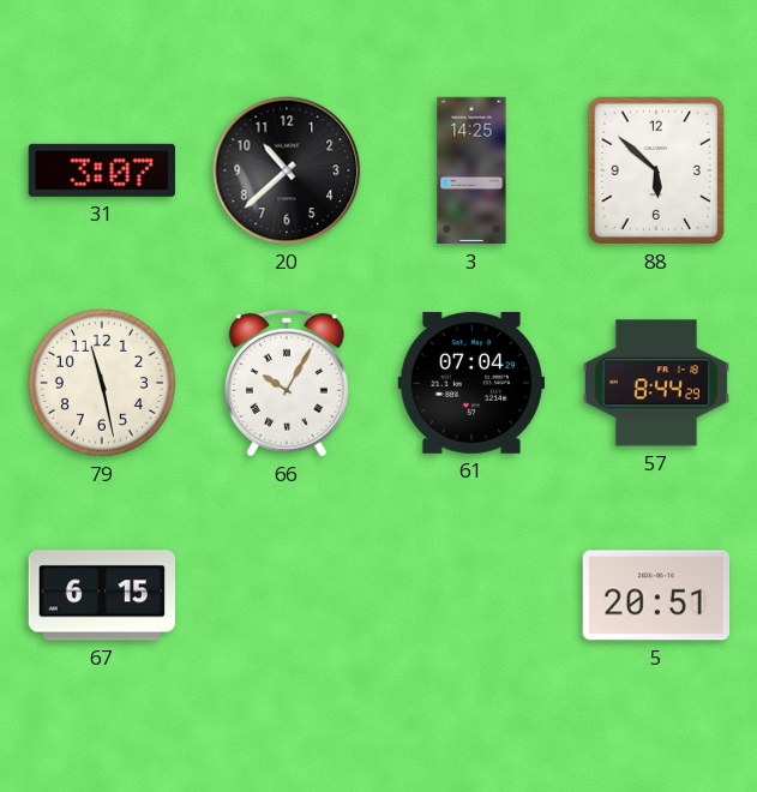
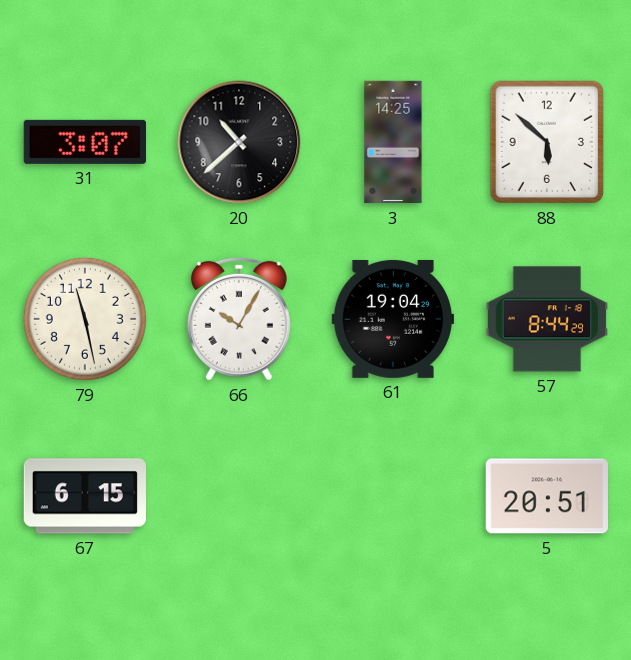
61: 07:04 -> 19:04
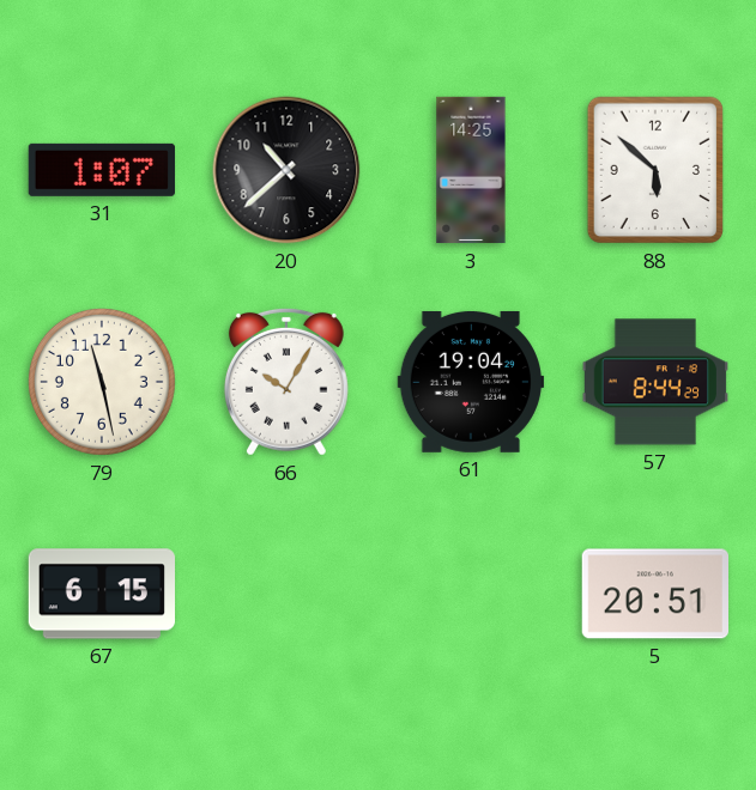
31: 3:07 -> 1:07
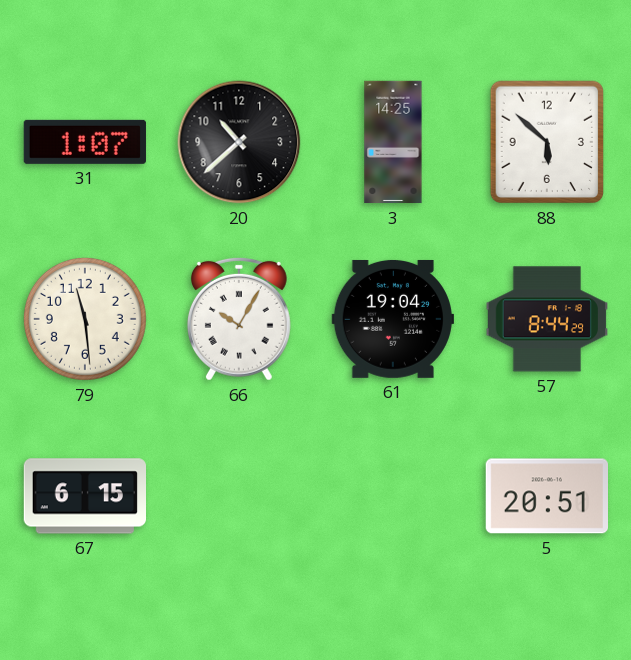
79: 11:28 -> 11:29
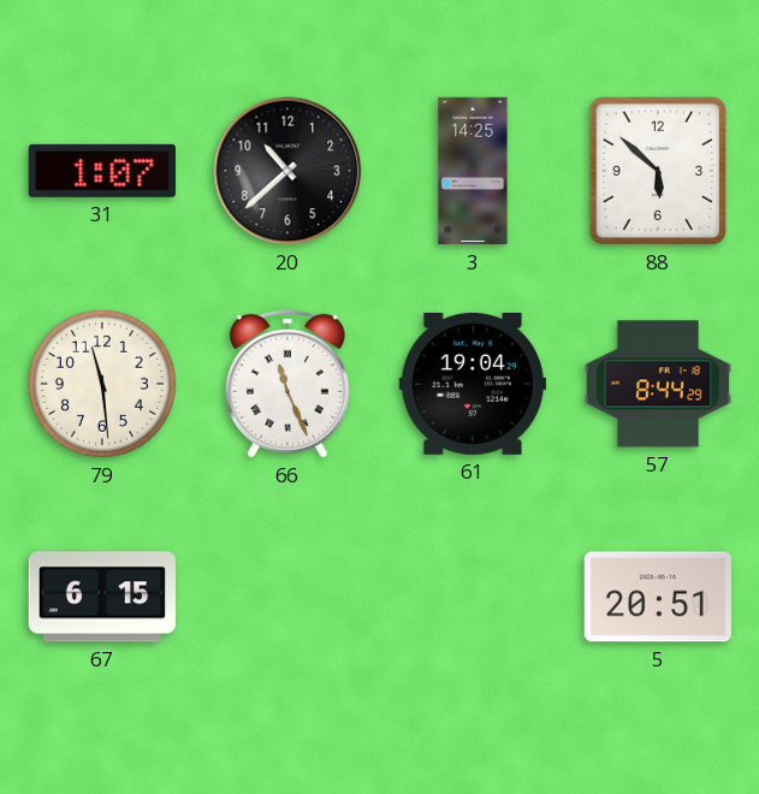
66: 10:05 -> 11:26
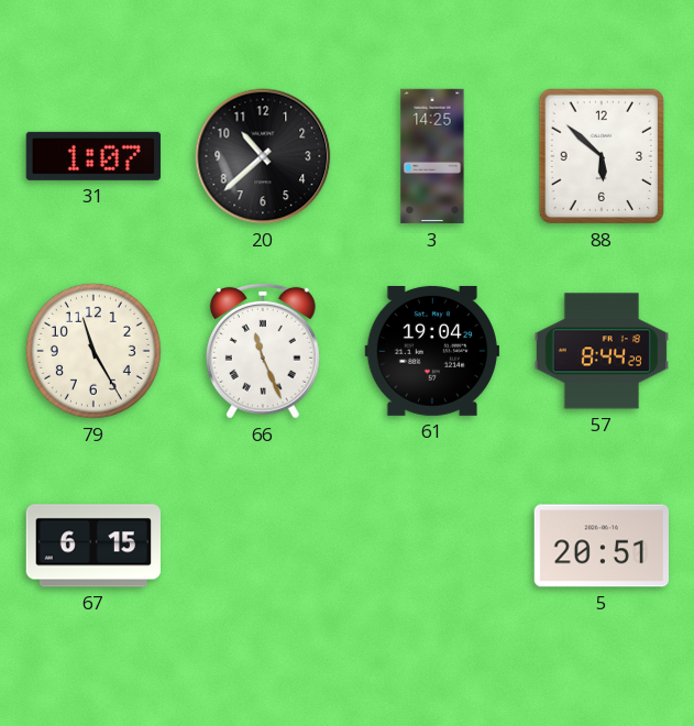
79: 11:29 -> 11:25
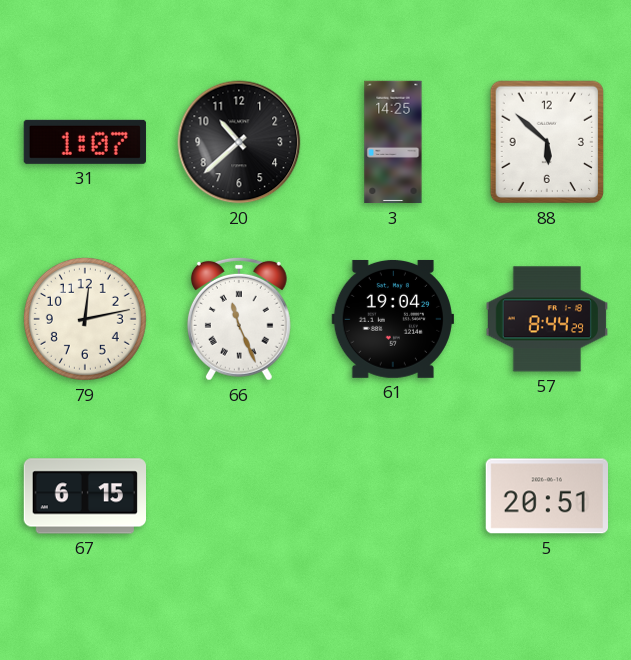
79: 11:25 -> 12:13
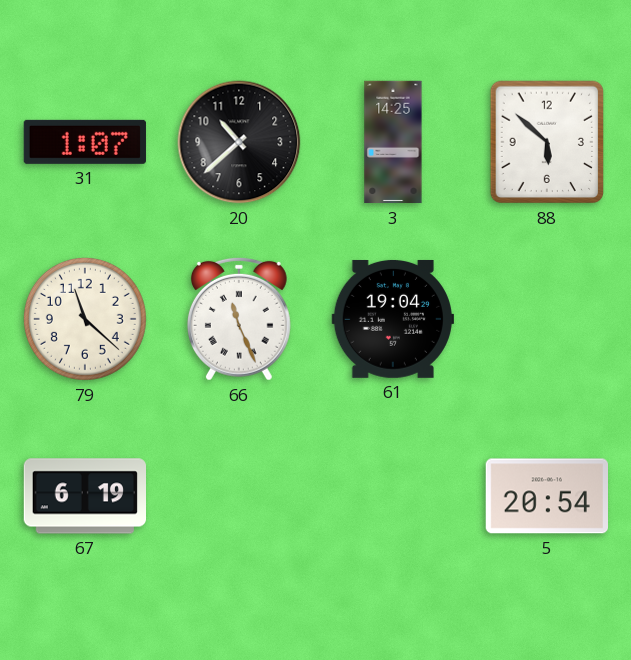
79: 12:13 -> 11:22
57: 8:44 -> none
67: 6:15 -> 6:19
5: 20:51 -> 20:54
